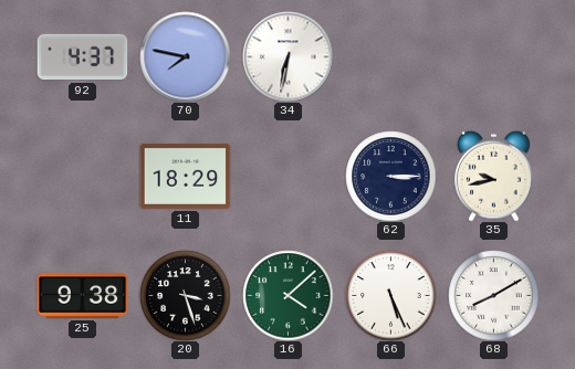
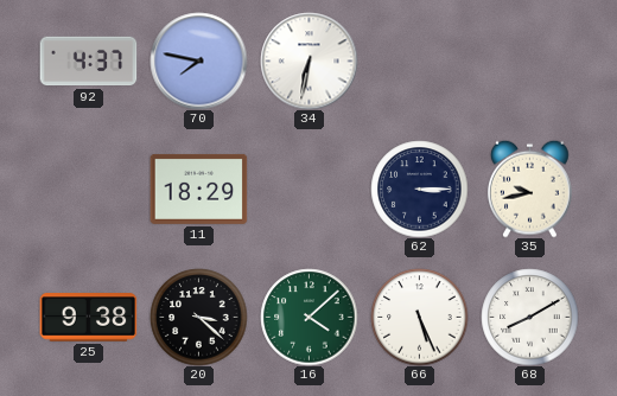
20: 3:27 -> 3:22
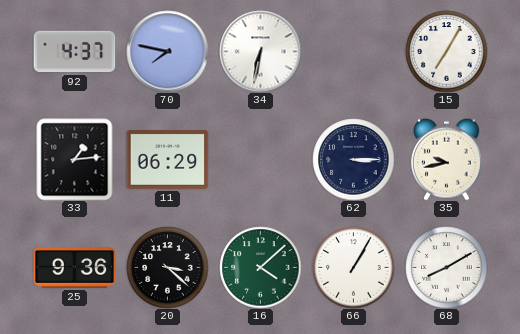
15: none -> 7:05
33: none -> 1:14
11: 18:29 -> 06:29
25: 9:38 -> 9:36
66: 5:26 -> 1:05
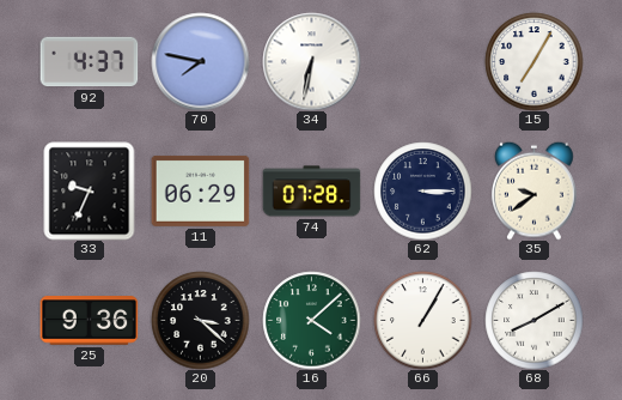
33: 1:14 -> 9:34
74: none -> 07:28
35: 9:43 -> 9:39
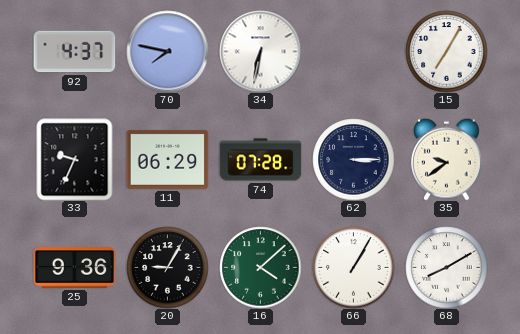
20: 3:22 -> 9:05
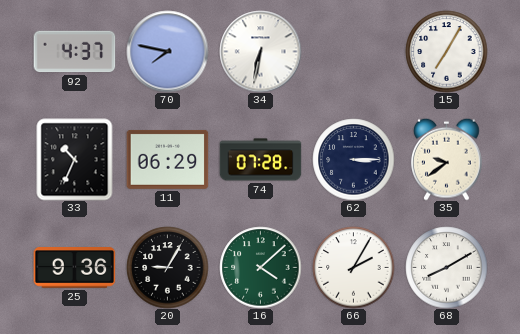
33: 9:34 -> 10:34
66: 1:05 -> 2:05
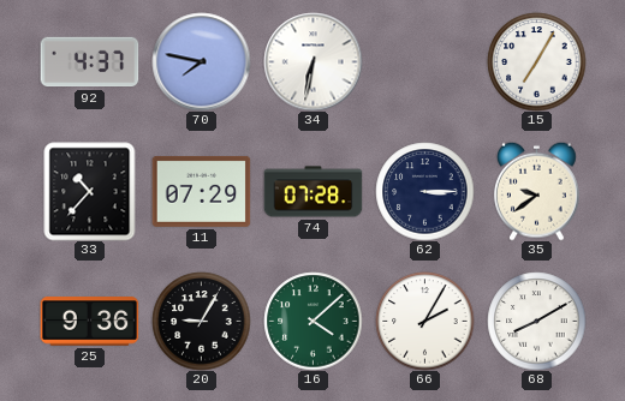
33: 10:34 -> 10:37
11: 06:29 -> 07:29
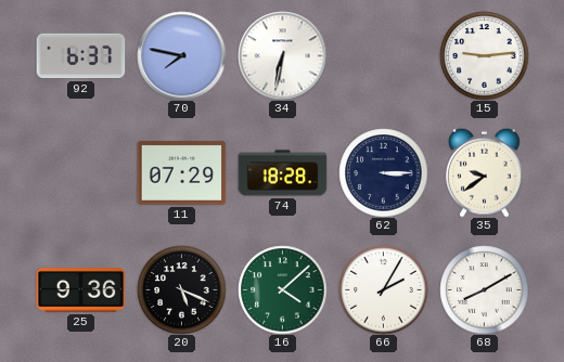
92: 4:37 -> 6:37
15: 7:05 -> 9:14
33: 10:37 -> none
74: 07:28 -> 18:28
20: 9:05 -> 5:19
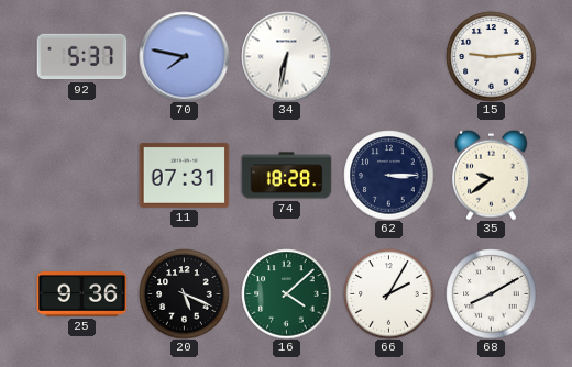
92: 6:37 -> 5:37
11: 07:29 -> 07:31
